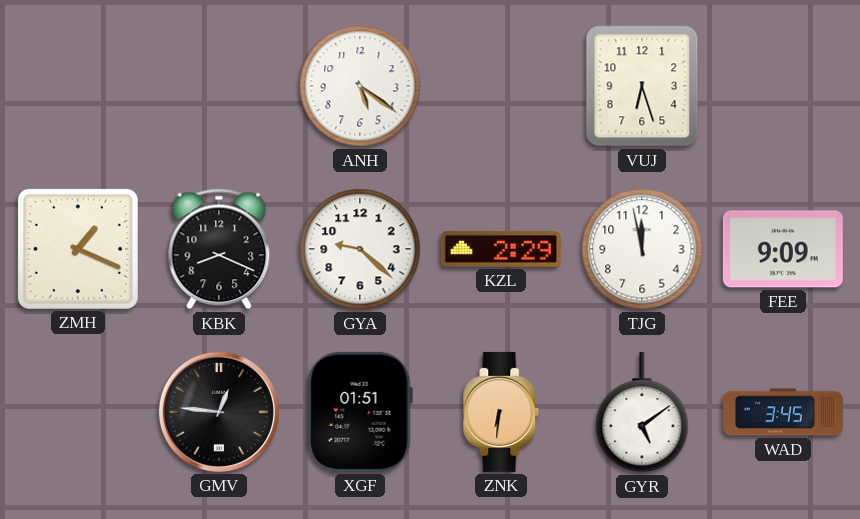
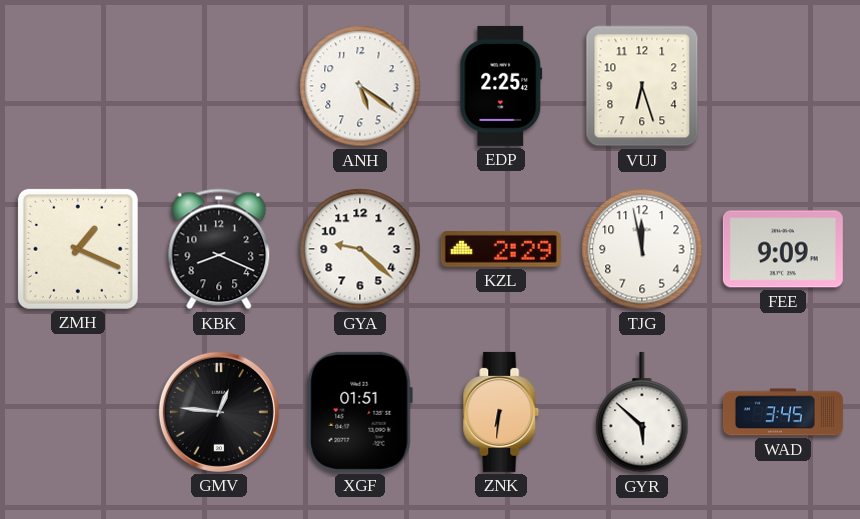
EDP: none -> 2:25
GYR: 5:09 -> 5:52
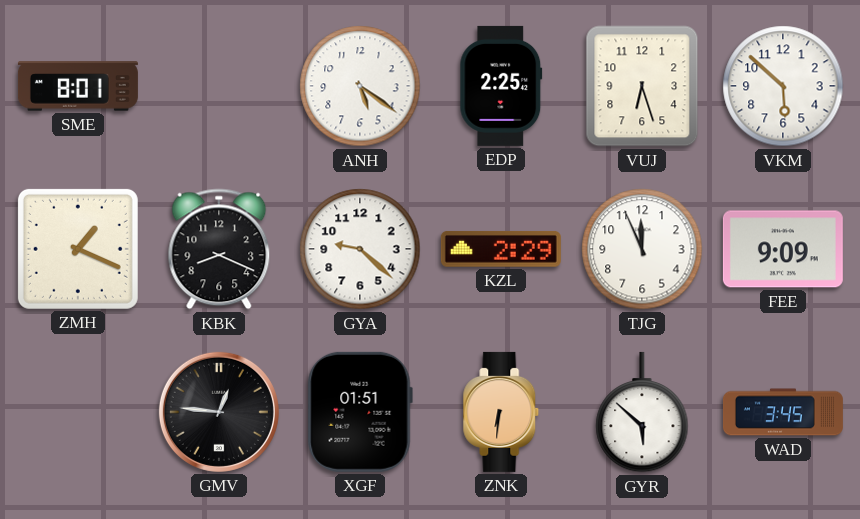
SME: none -> 8:01
VKM: none -> 5:52
TJG: 11:58 -> 11:56
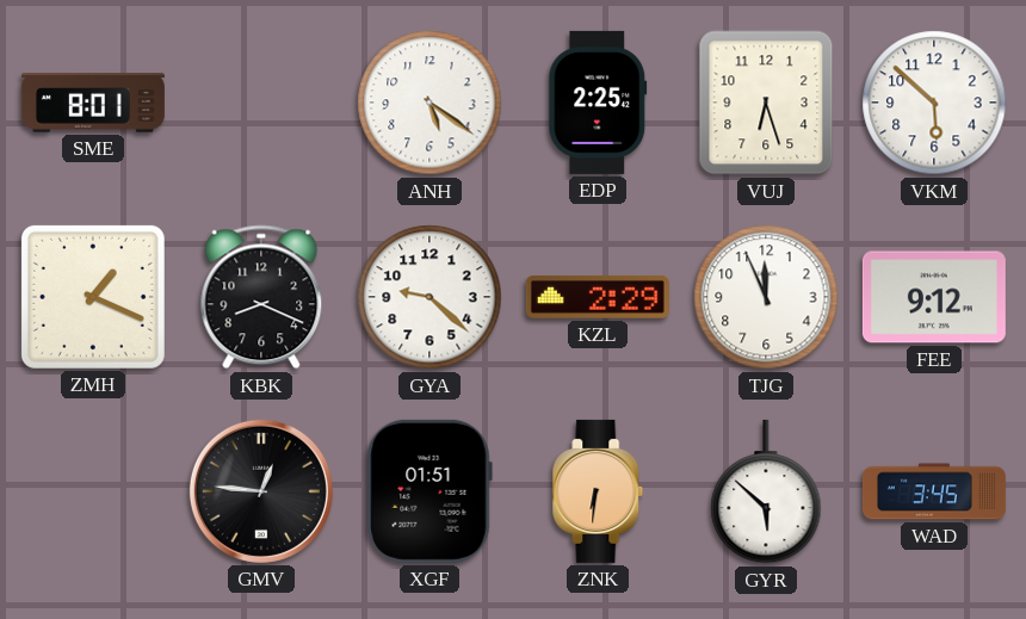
FEE: 9:09 -> 9:12
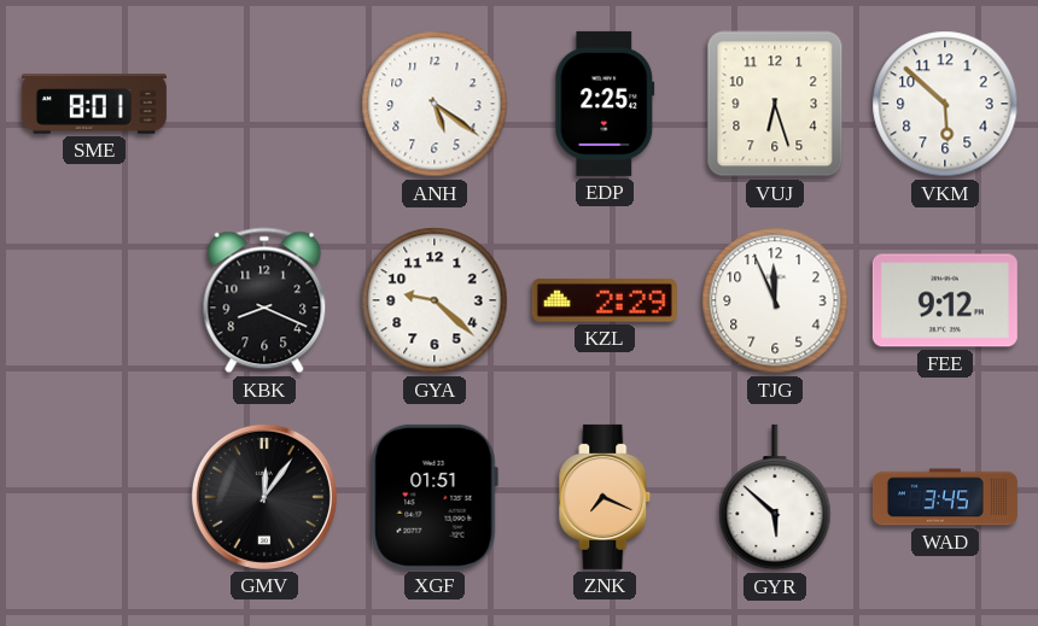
ZMH: 1:19 -> none
GMV: 12:46 -> 12:06
ZNK: 6:31 -> 7:19
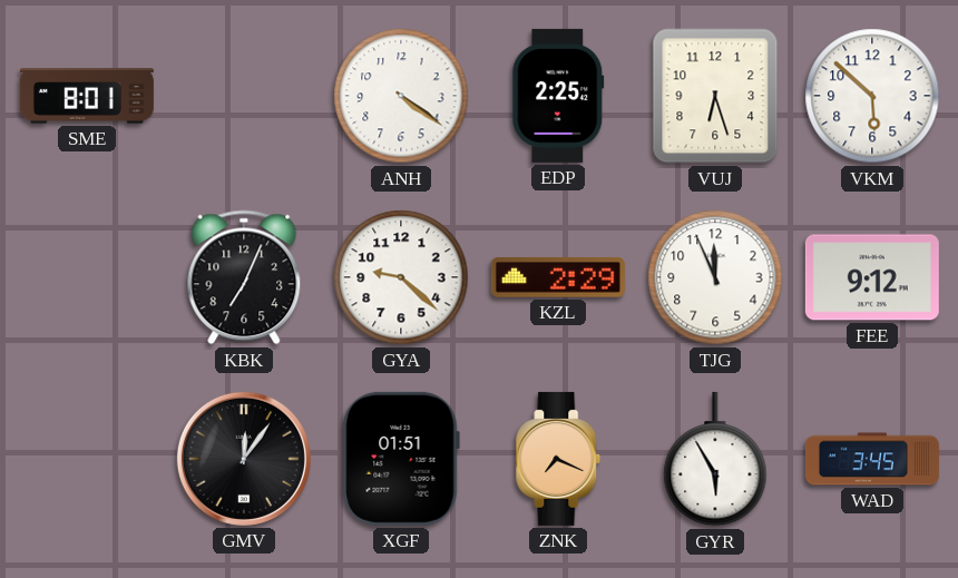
ANH: 5:21 -> 4:21
KBK: 8:19 -> 7:04
GYR: 5:52 -> 5:55
